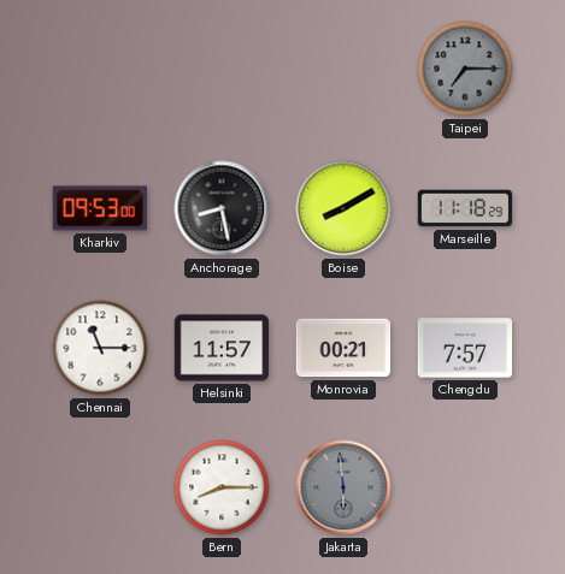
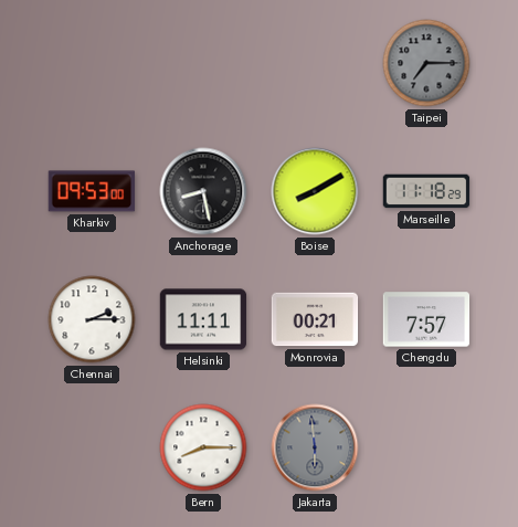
Chennai: 11:15 -> 2:15
Helsinki: 11:57 -> 11:11
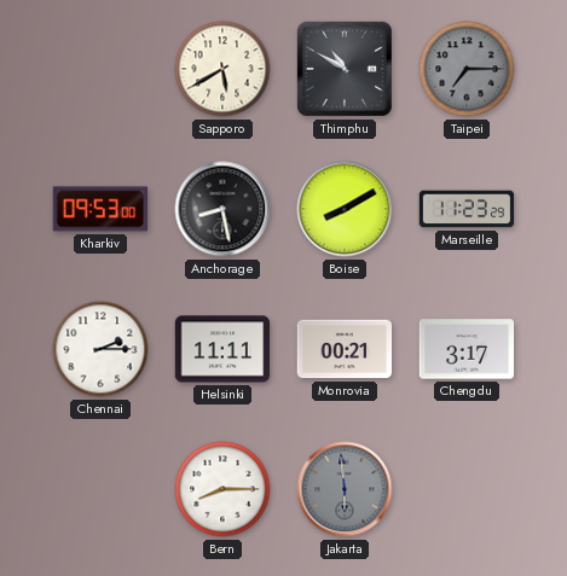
Sapporo: none -> 5:40
Thimphu: none -> 10:50
Marseille: 11:18 -> 11:23
Chengdu: 7:57 -> 3:17
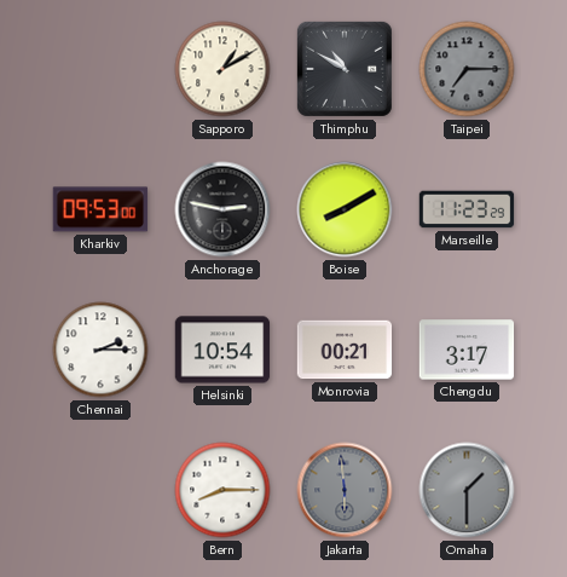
Sapporo: 5:40 -> 1:10
Anchorage: 8:28 -> 2:47
Helsinki: 11:11 -> 10:54
Omaha: none -> 1:30
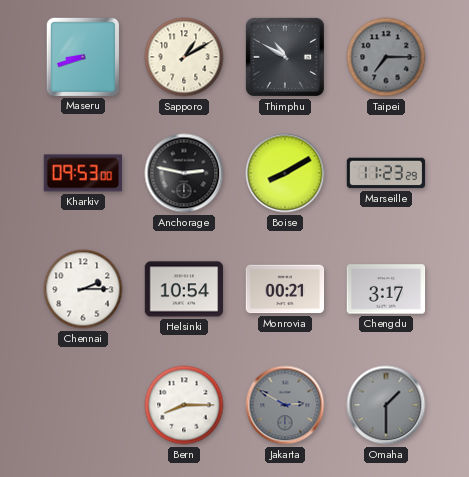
Maseru: none -> 8:42
Jakarta: 5:59 -> 2:50
